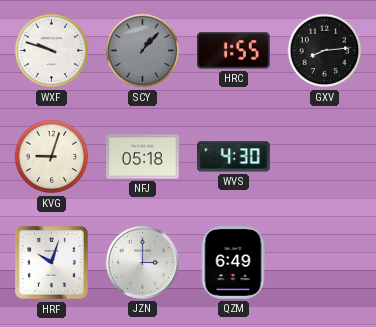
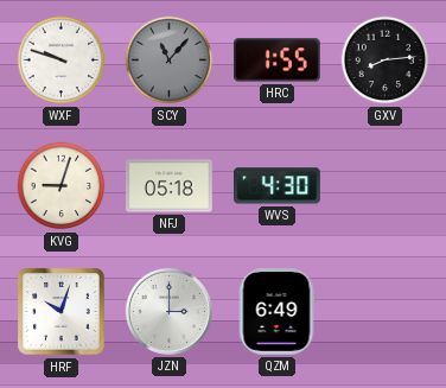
SCY: 1:07 -> 11:07
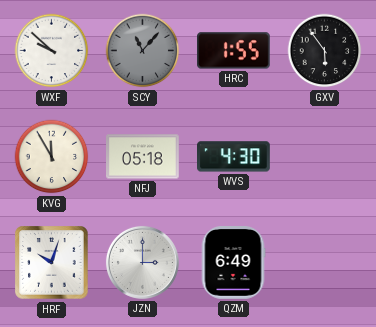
WXF: 9:48 -> 9:52
GXV: 8:14 -> 5:54
KVG: 9:03 -> 11:55
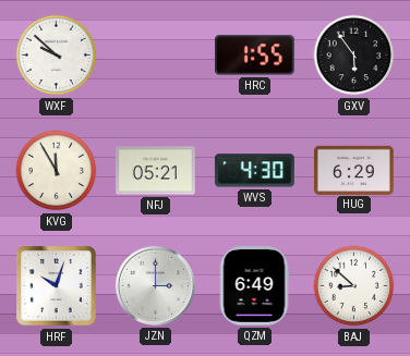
SCY: 11:07 -> none
NFJ: 05:18 -> 05:21
HUG: none -> 6:29
BAJ: none -> 8:52
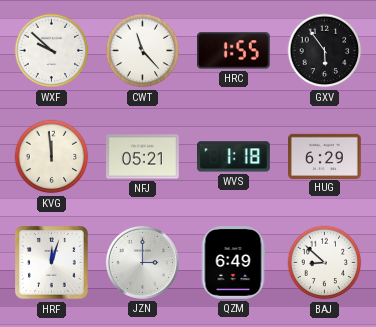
CWT: none -> 11:23
KVG: 11:55 -> 11:59
WVS: 4:30 -> 1:18
HRF: 10:03 -> 12:03
